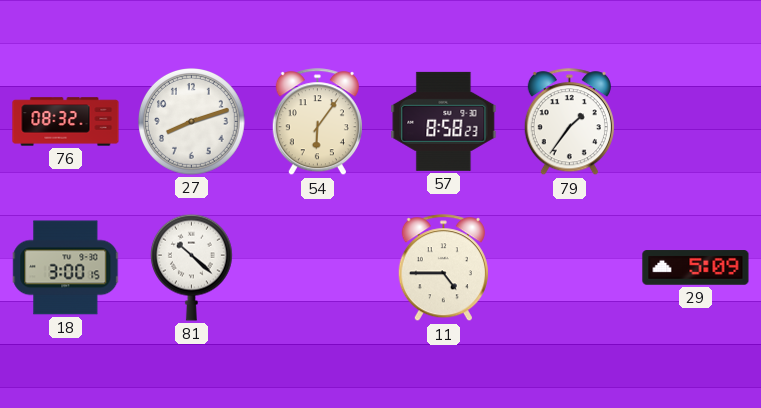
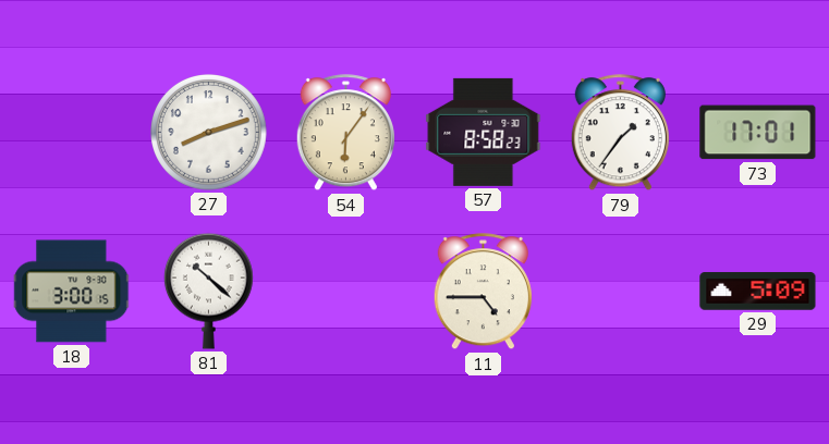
76: 08:32 -> none
73: none -> 17:01
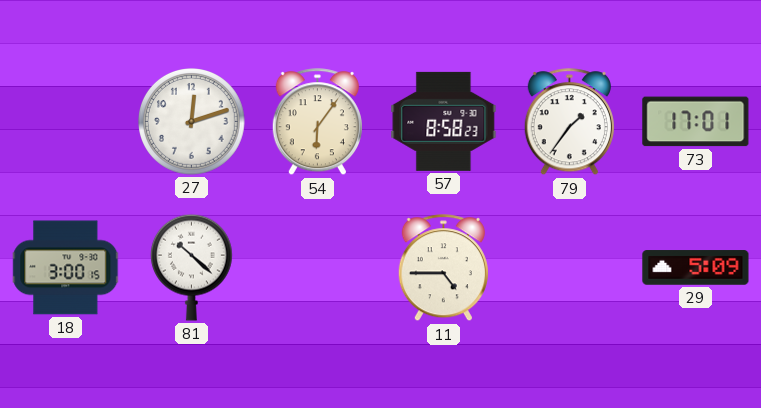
27: 8:12 -> 12:12
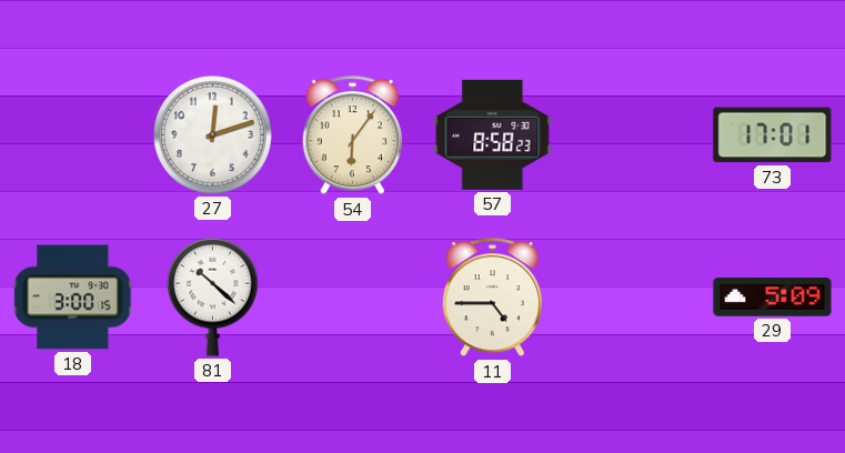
79: 1:36 -> none
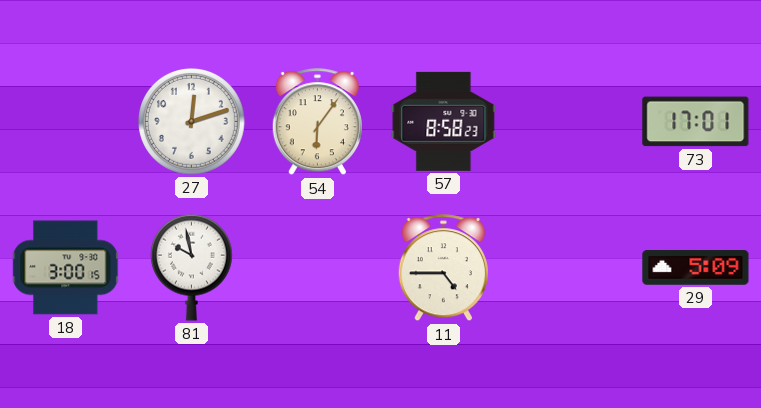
81: 10:22 -> 9:58
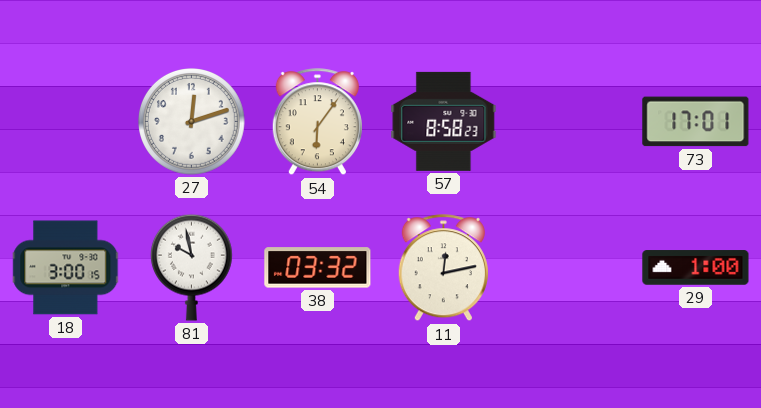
38: none -> 03:32
11: 4:45 -> 12:13
29: 5:09 -> 1:00
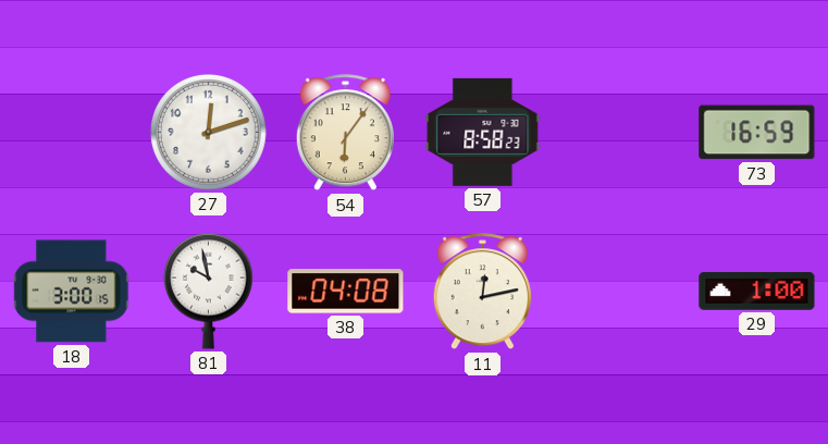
73: 17:01 -> 16:59
38: 03:32 -> 04:08
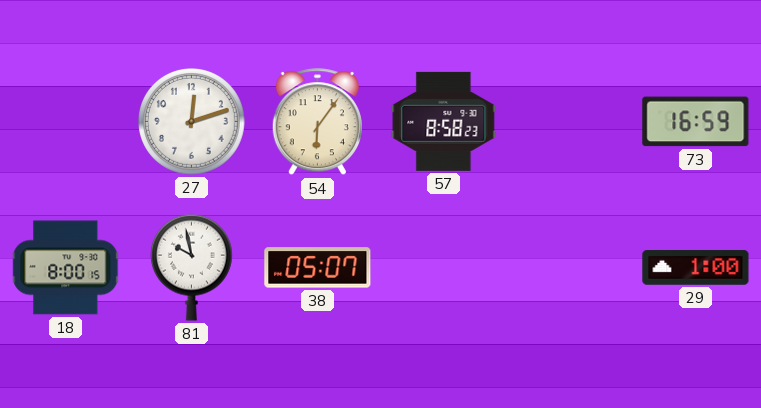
18: 3:00 -> 8:00
38: 04:08 -> 05:07
11: 12:13 -> none
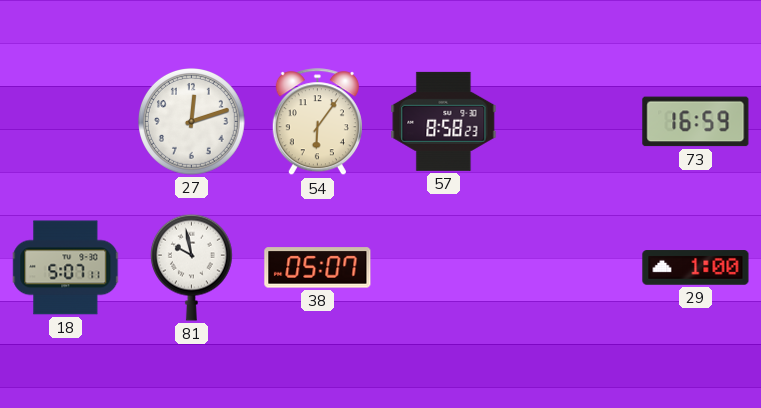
18: 8:00 -> 5:07
